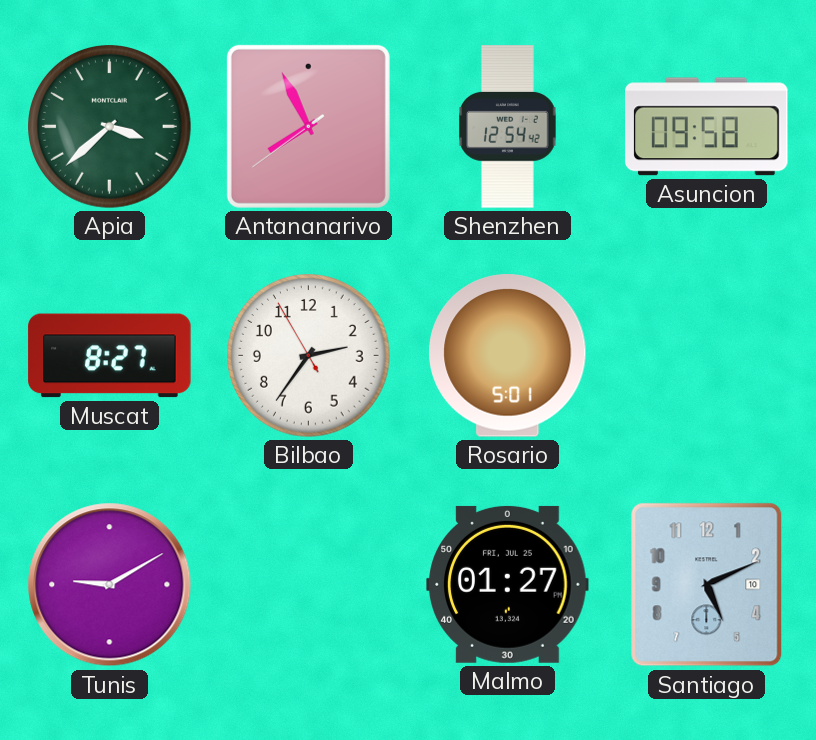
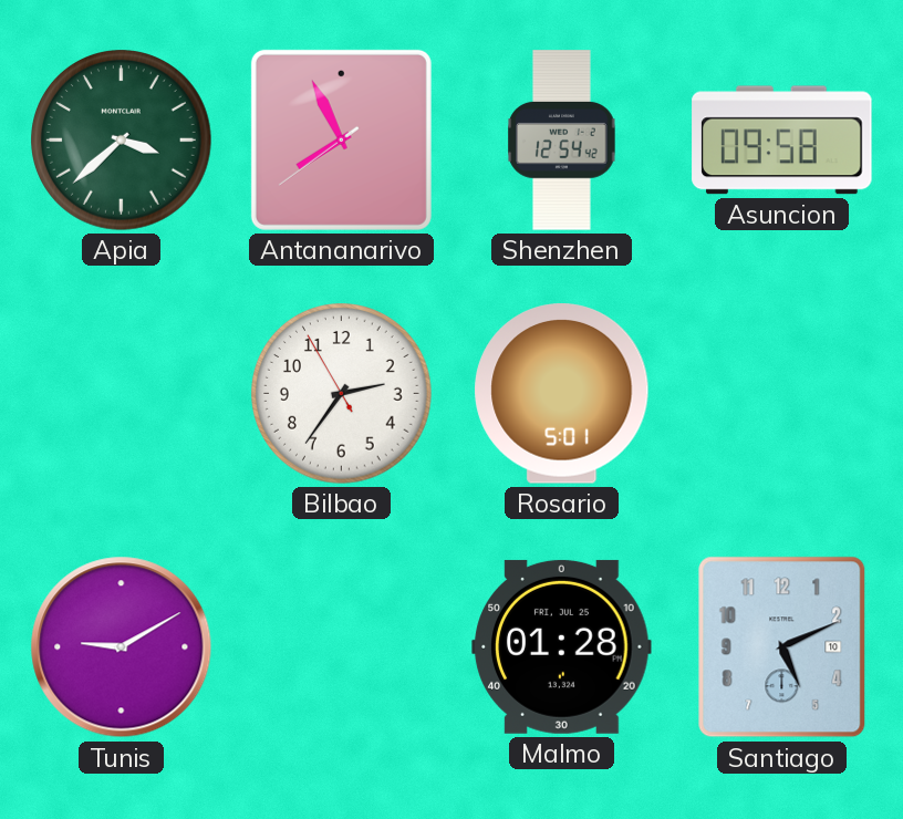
Muscat: 8:27 -> none
Malmo: 01:27 -> 01:28
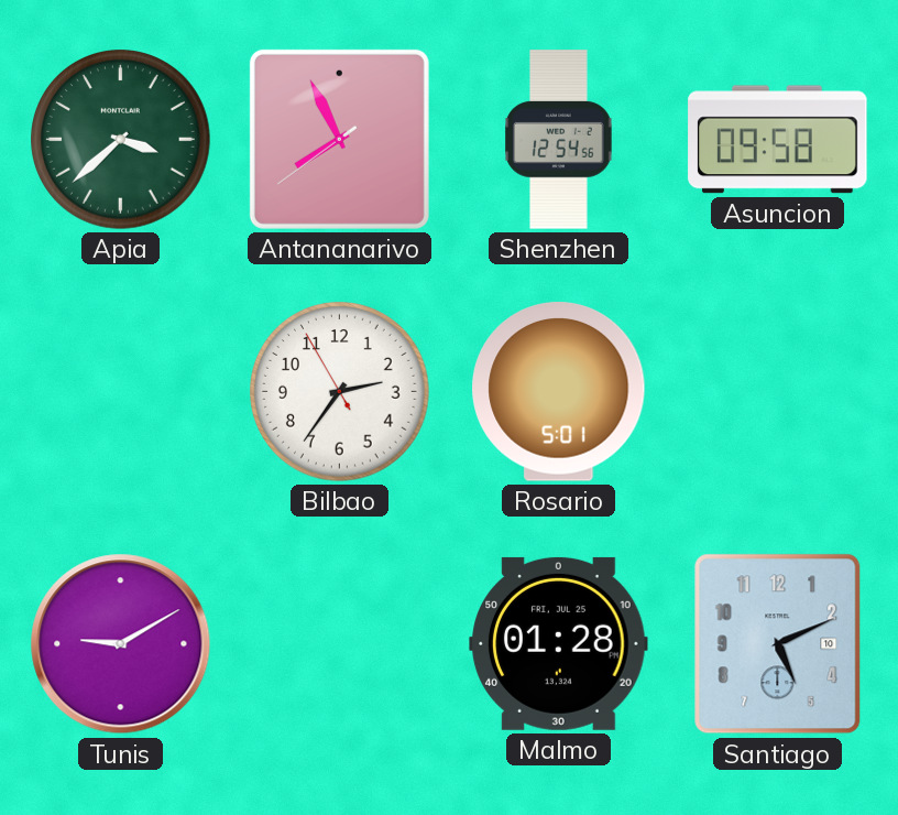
Shenzhen: 12:54:42 -> 12:54:56
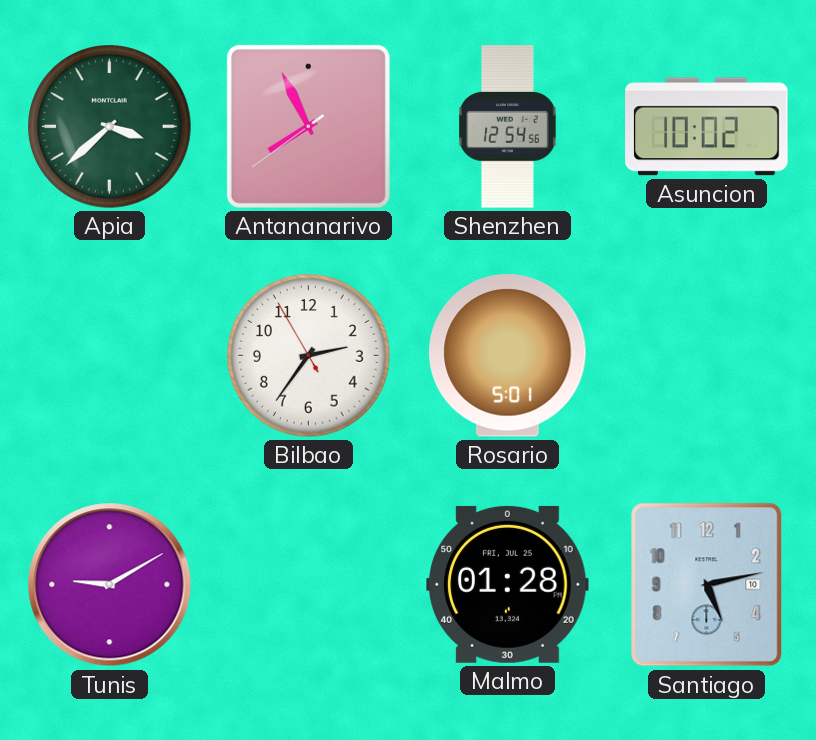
Asuncion: 09:58 -> 10:02
Santiago: 5:11 -> 5:13
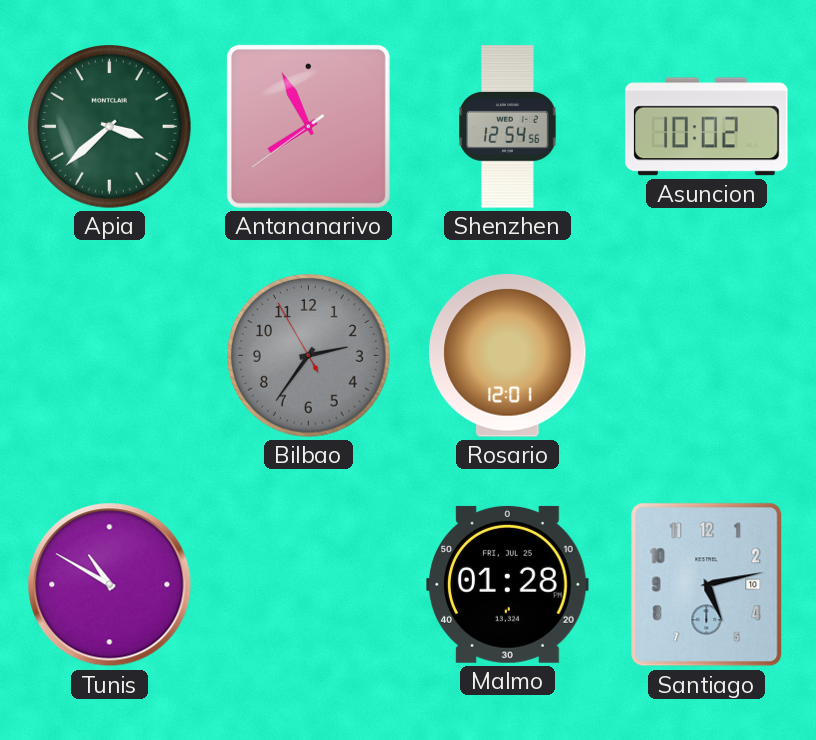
Bilbao dial: white -> grey
Rosario: 5:01 -> 12:01
Tunis: 9:10 -> 10:50
